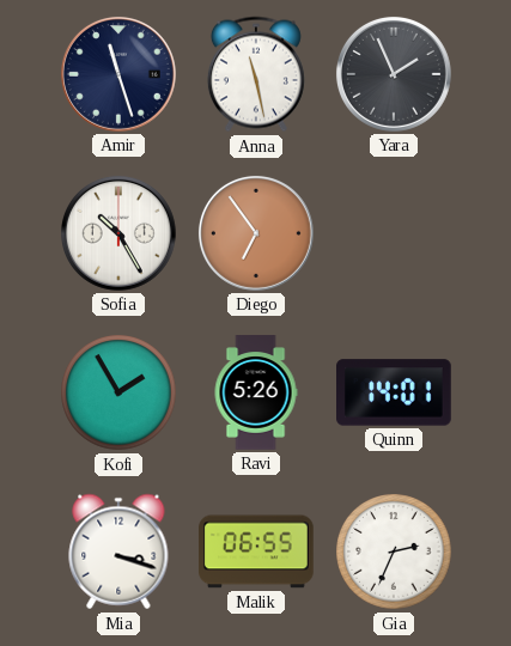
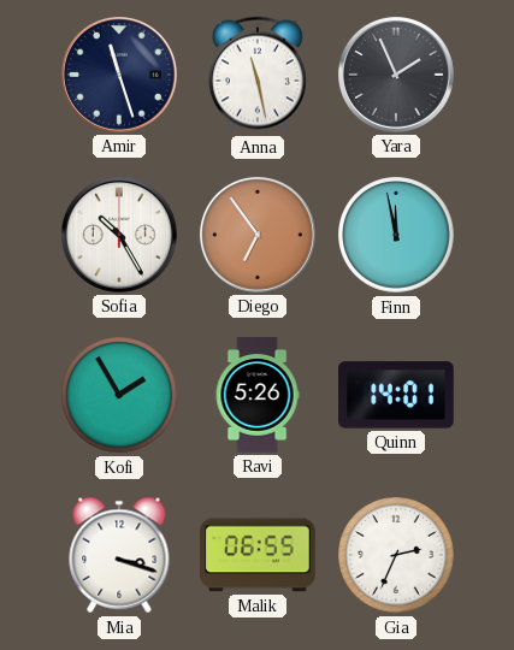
Finn: none -> 11:58
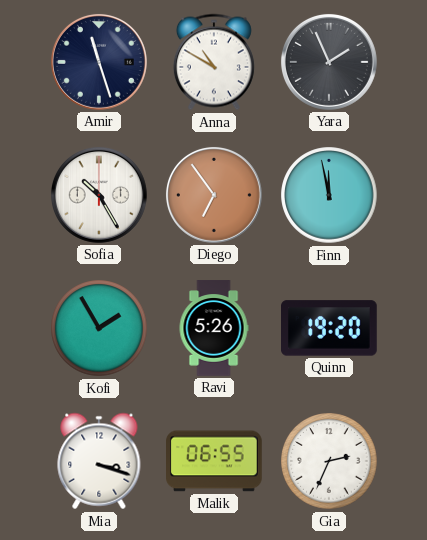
Anna: 11:28 -> 10:50
Quinn: 14:01 -> 19:20
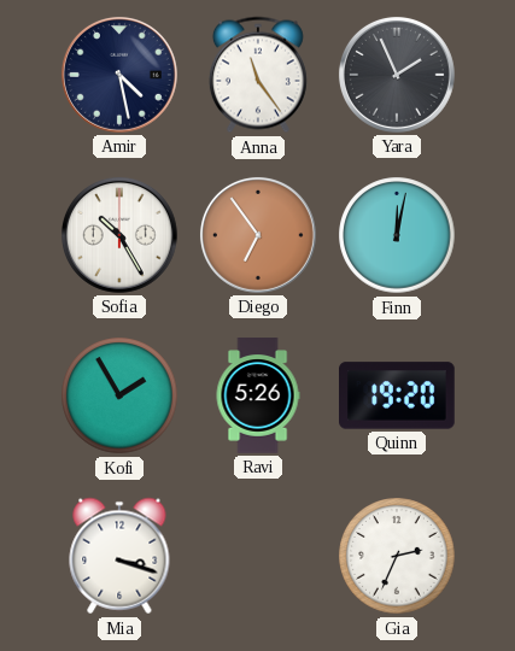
Amir: 11:27 -> 4:28
Anna: 10:50 -> 11:24
Finn: 11:58 -> 12:02
Malik: 06:55 -> none
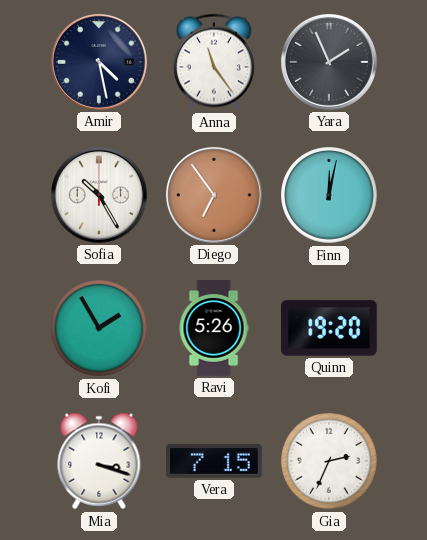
Vera: none -> 7:15
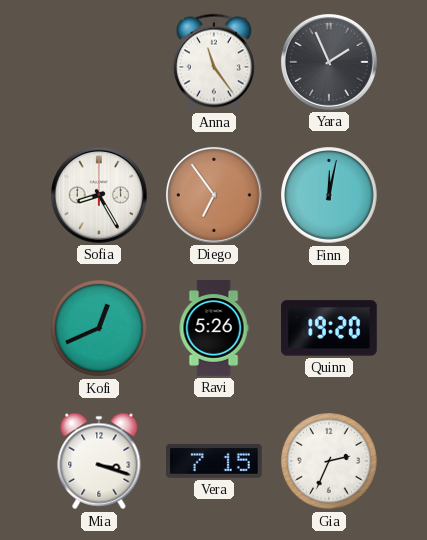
Amir: 4:28 -> none
Sofia: 10:25 -> 8:25
Kofi: 1:55 -> 12:41
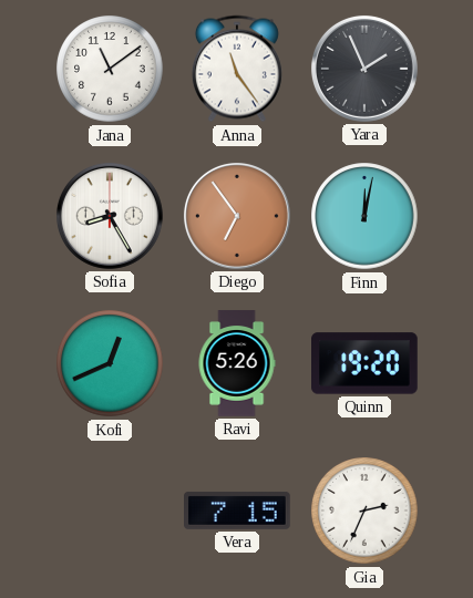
Jana: none -> 11:09
Mia: 3:18 -> none
